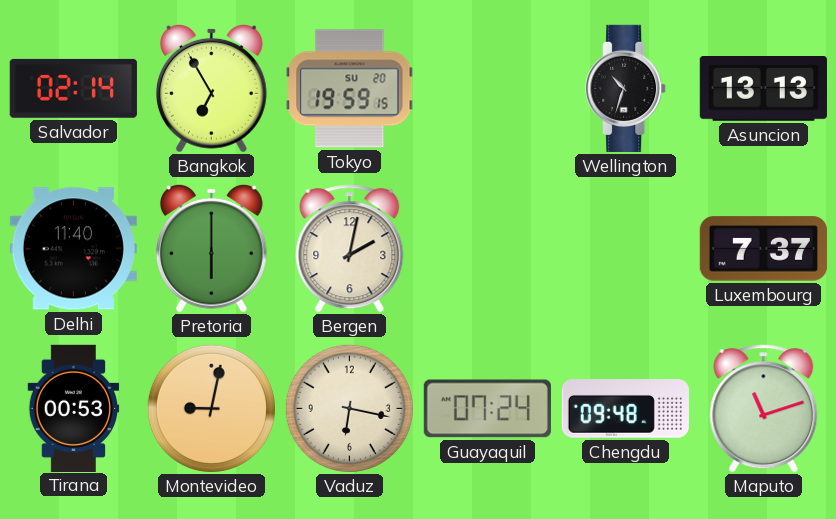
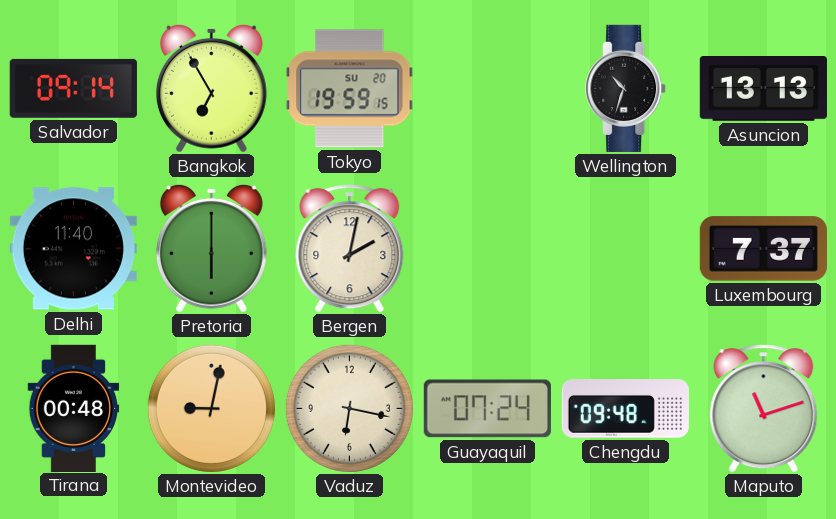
Salvador: 02:14 -> 09:14
Tirana: 00:53 -> 00:48
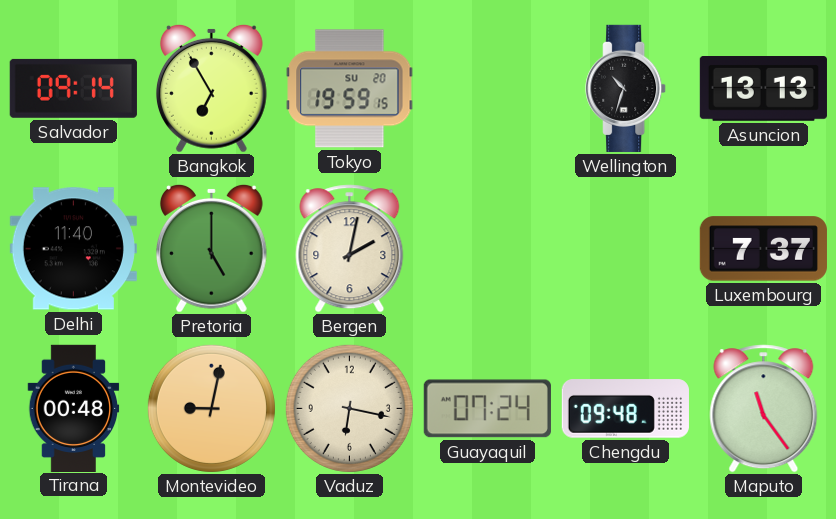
Pretoria: 6:00 -> 5:00
Maputo: 11:12 -> 11:24
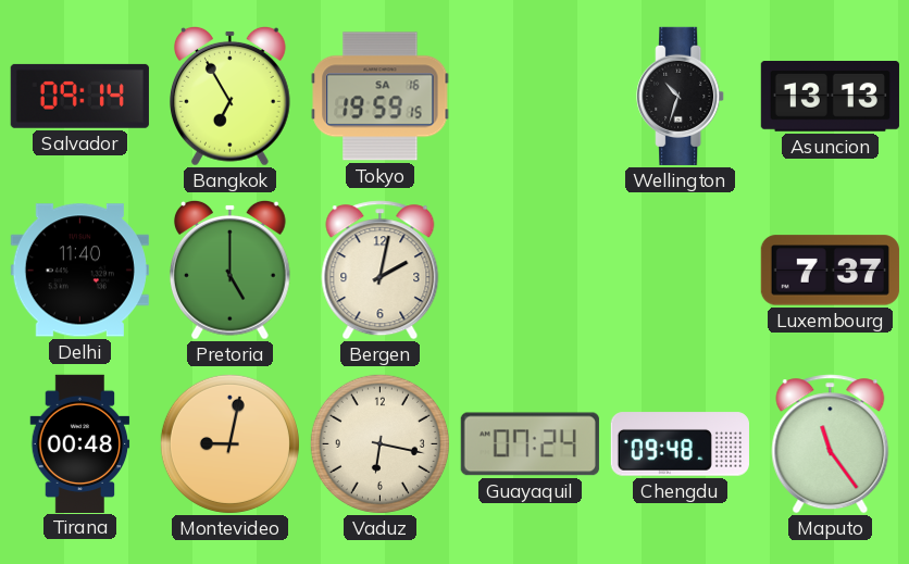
Tokyo date: SU 20 -> SA 16
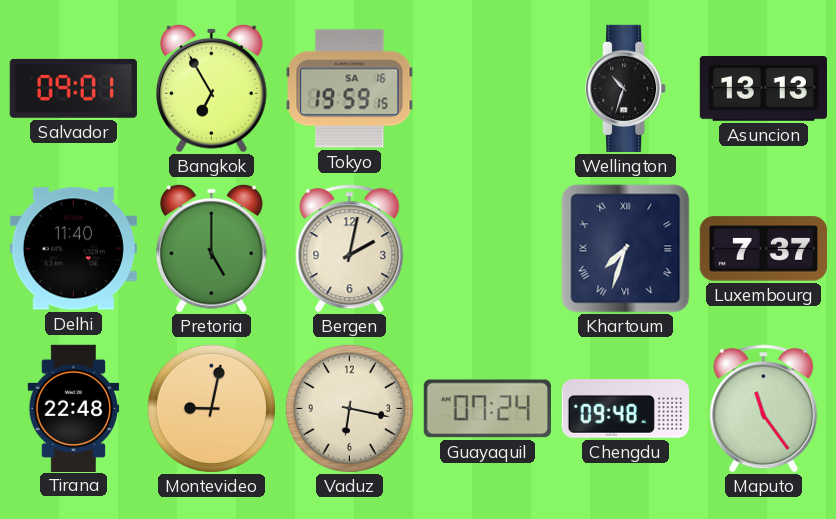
Salvador: 09:14 -> 09:01
Khartoum: none -> 7:33
Tirana: 00:48 -> 22:48
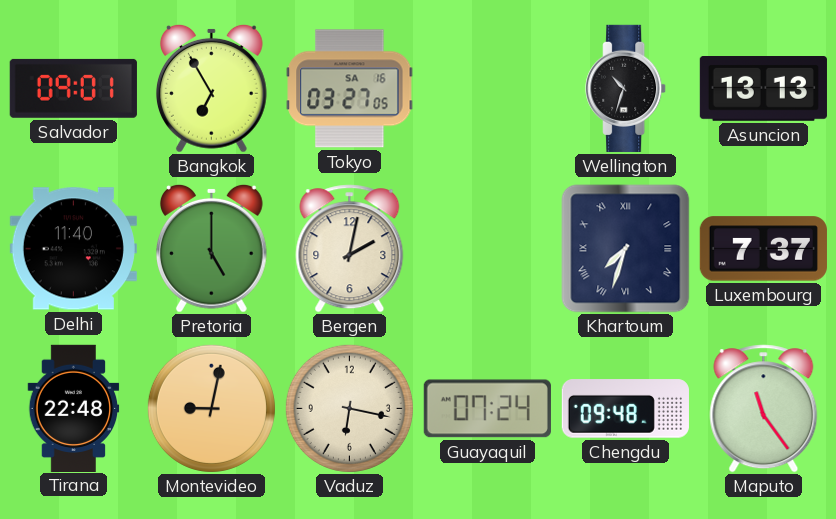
Tokyo: 19:59 -> 03:27
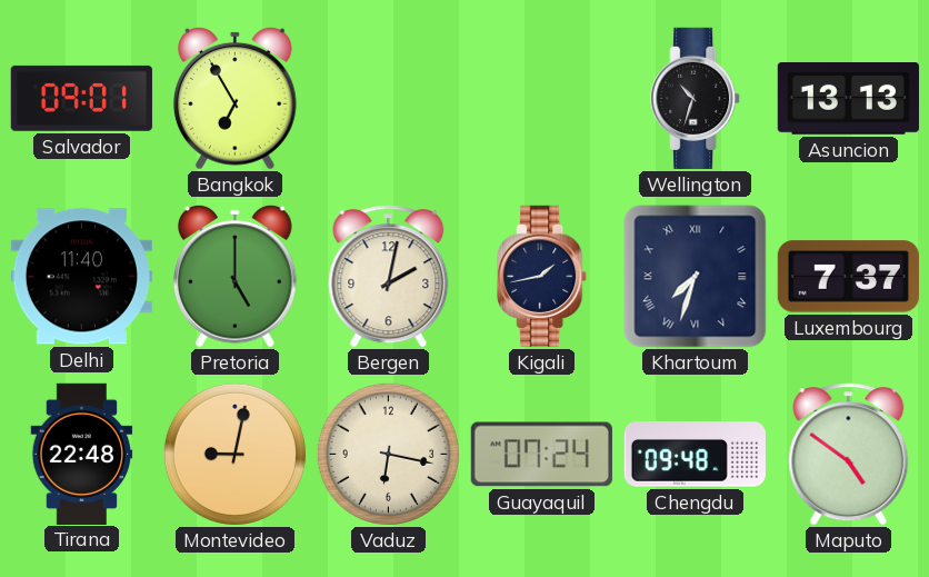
Tokyo: 03:27 -> none
Kigali: none -> 1:43
Maputo: 11:24 -> 4:51
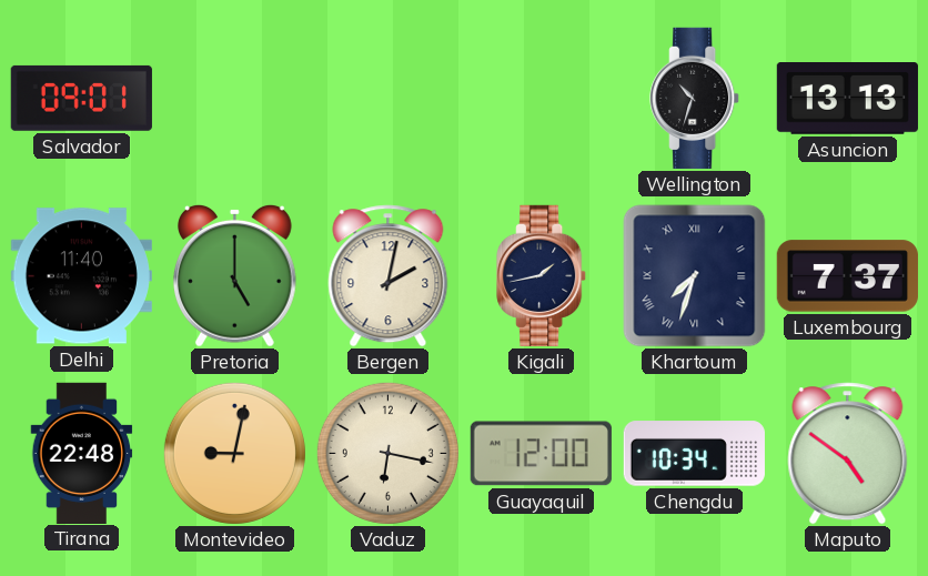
Bangkok: 6:55 -> none
Guayaquil: 07:24 -> 12:00
Chengdu: 09:48 -> 10:34
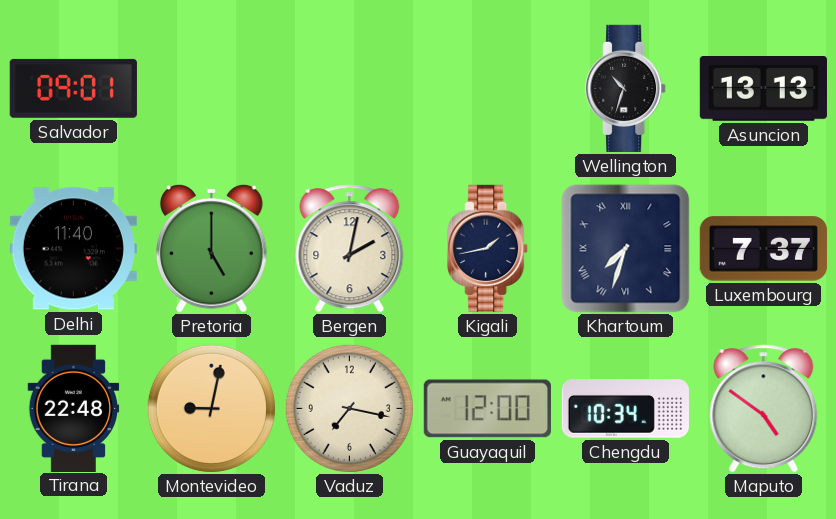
Vaduz: 6:17 -> 7:17
